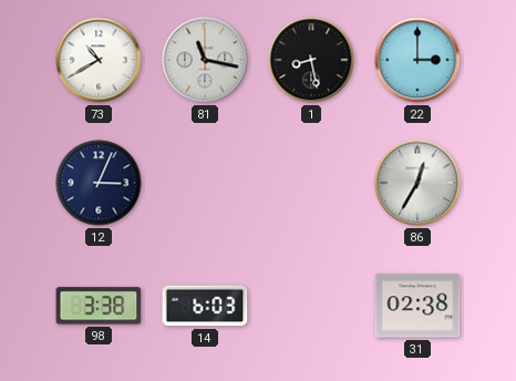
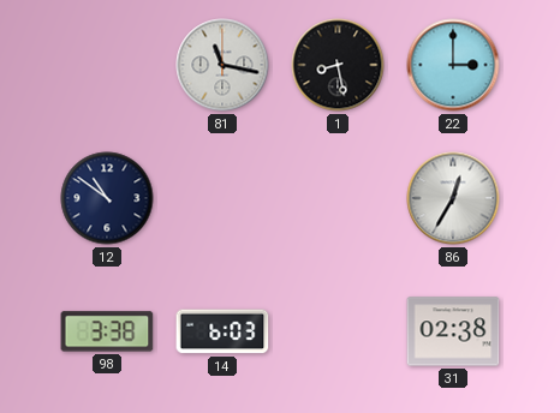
73: 10:40 -> none
12: 3:04 -> 10:51
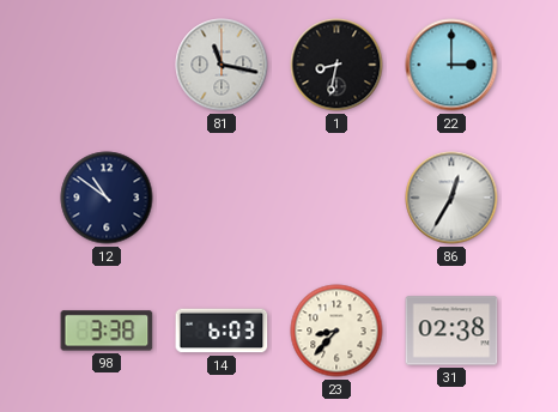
1: 8:28 -> 8:32
23: none -> 8:37
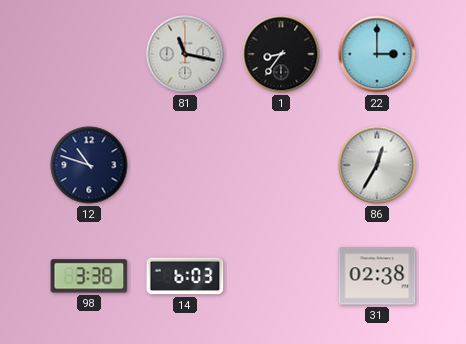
1: 8:32 -> 8:36
12: 10:51 -> 10:48
23: 8:37 -> none
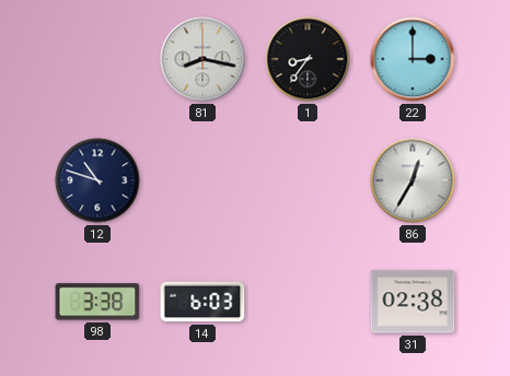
81: 11:17 -> 8:17
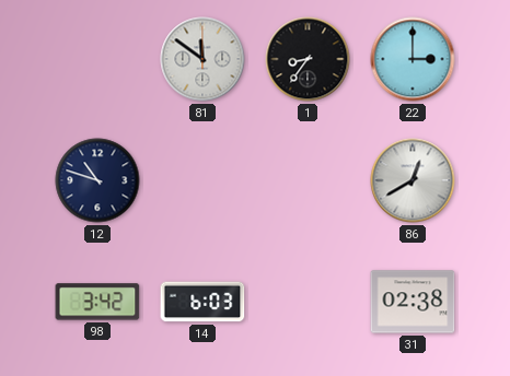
81: 8:17 -> 11:51
86: 12:35 -> 12:40
98: 3:38 -> 3:42
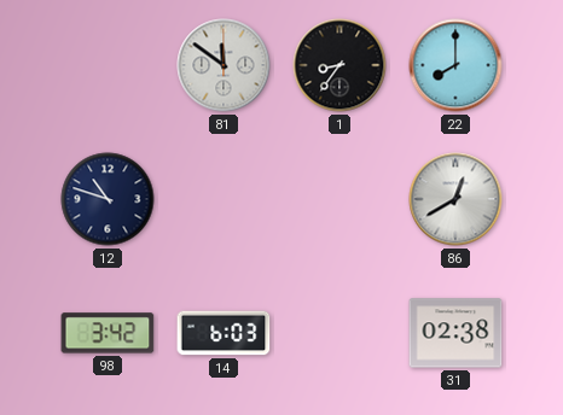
22: 3:00 -> 8:00
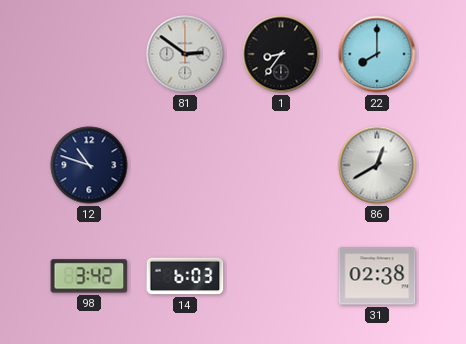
81: 11:51 -> 2:51
